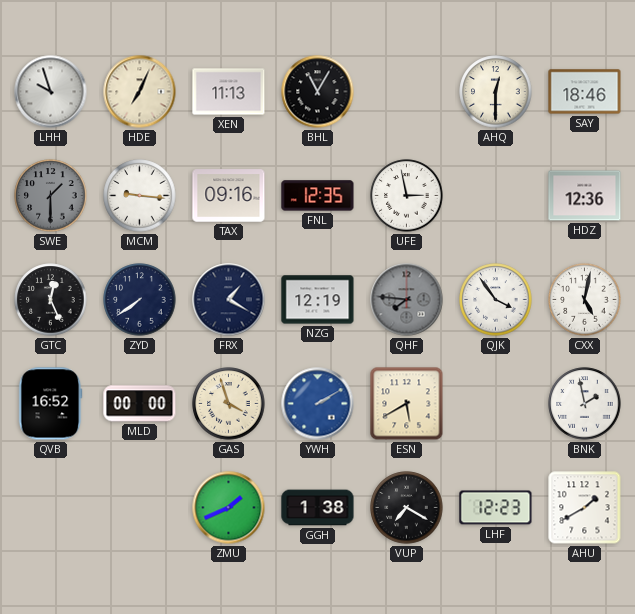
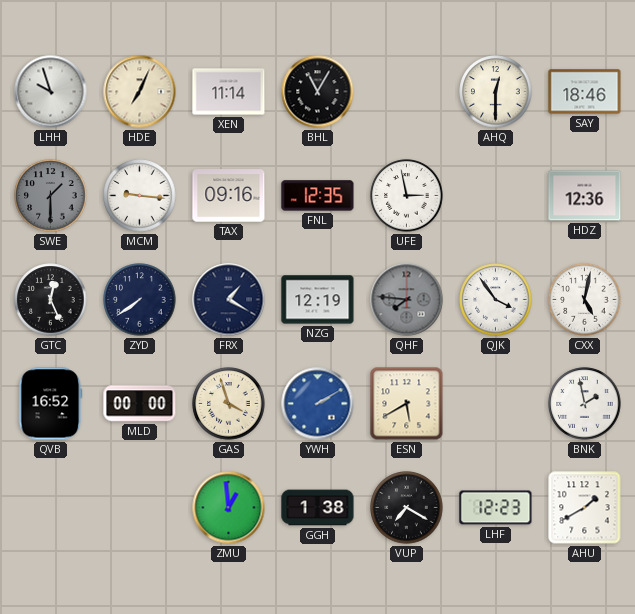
XEN: 11:13 -> 11:14
ZMU: 1:41 -> 12:59
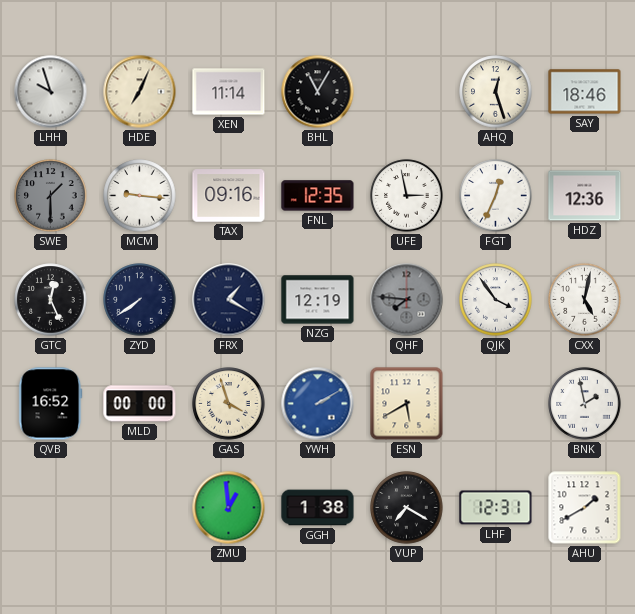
AHQ: 12:30 -> 12:27
FGT: none -> 12:34
LHF: 12:23 -> 12:31
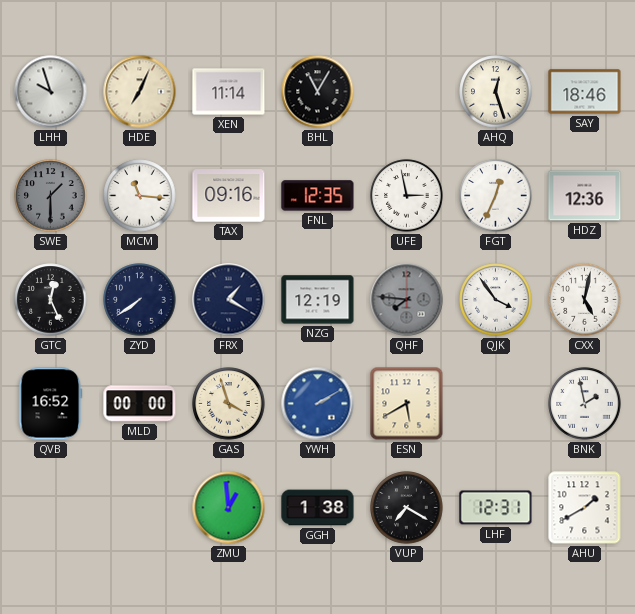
MCM: 9:16 -> 11:16
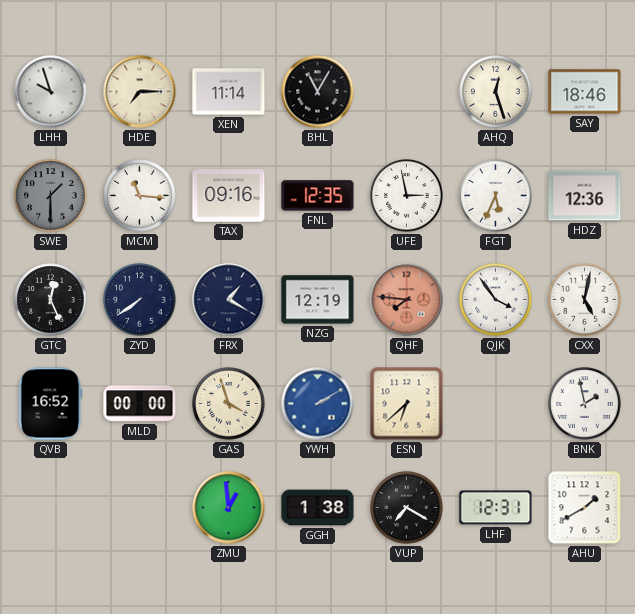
HDE: 7:04 -> 7:15
FGT: 12:34 -> 5:34
QHF dial: grey -> salmon
ESN: 5:40 -> 6:38
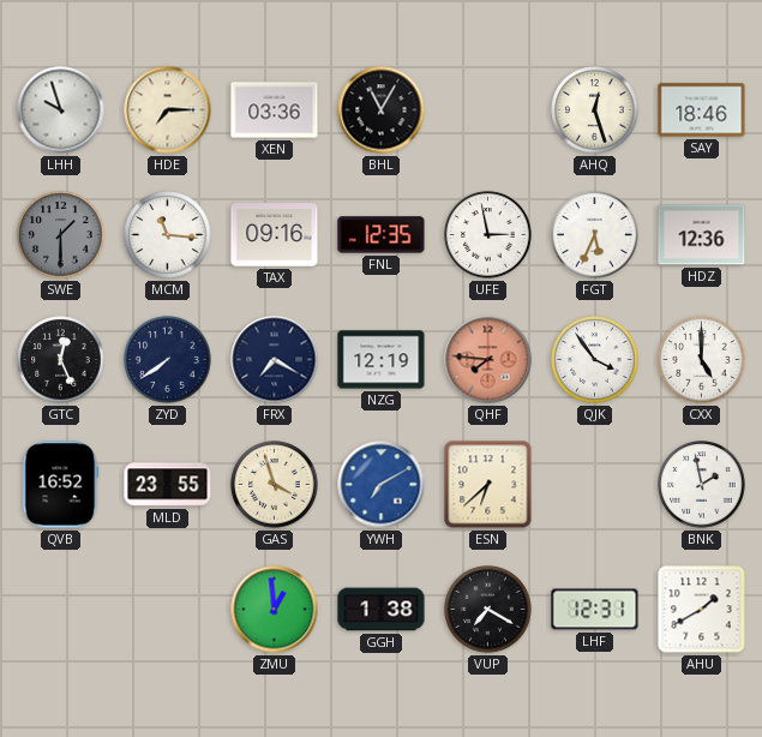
XEN: 11:14 -> 03:36
FRX: 1:20 -> 7:20
CXX: 5:02 -> 5:00
MLD: 00:00 -> 23:55
YWH: 2:10 -> 7:10
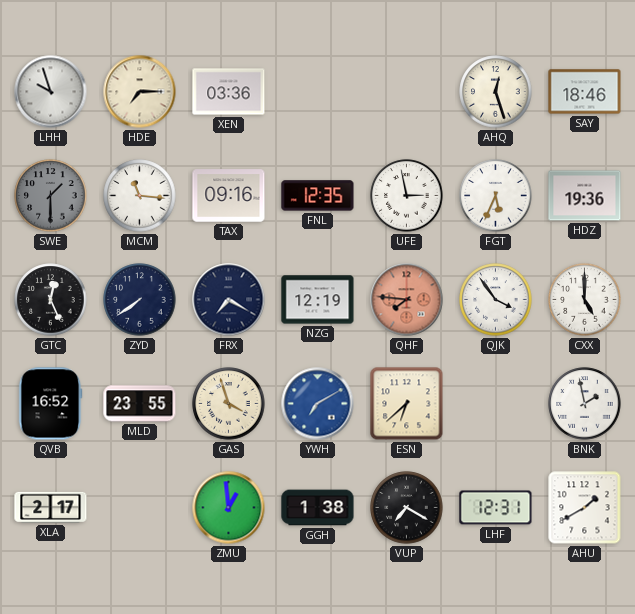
BHL: 11:05 -> none
HDZ: 12:36 -> 19:36
XLA: none -> 2:17
